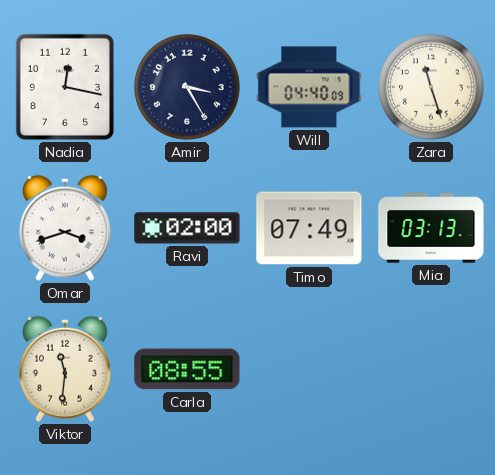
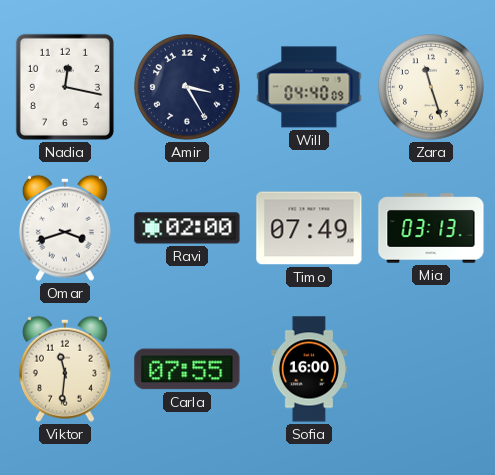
Carla: 08:55 -> 07:55
Sofia: none -> 16:00
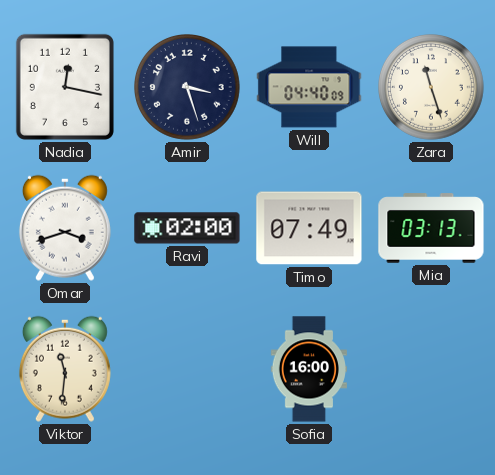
Amir: 3:25 -> 3:27
Carla: 07:55 -> none
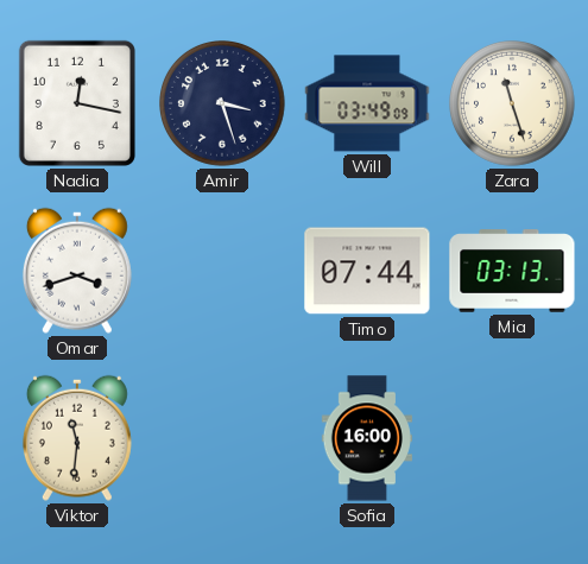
Will: 04:40 -> 03:49
Ravi: 02:00 -> none
Timo: 07:49 -> 07:44
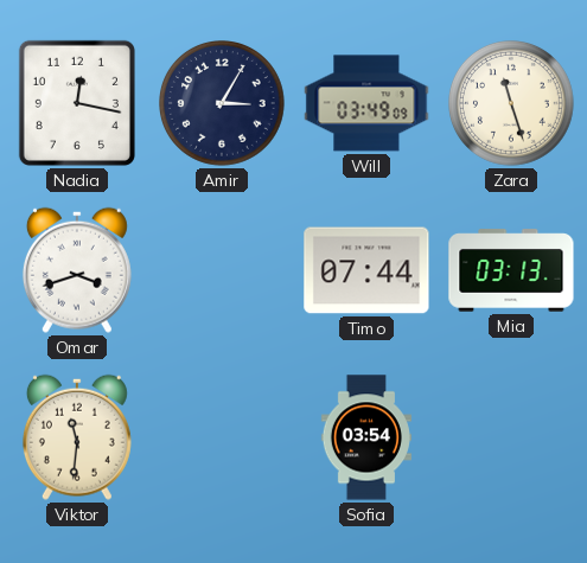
Amir: 3:27 -> 3:05
Sofia: 16:00 -> 03:54
